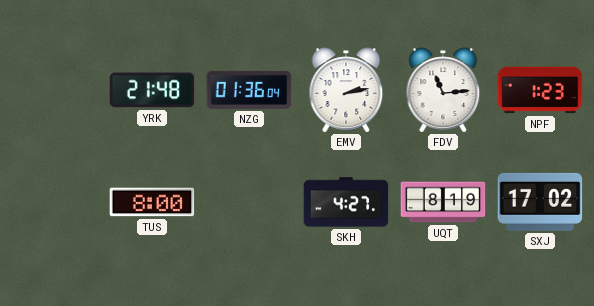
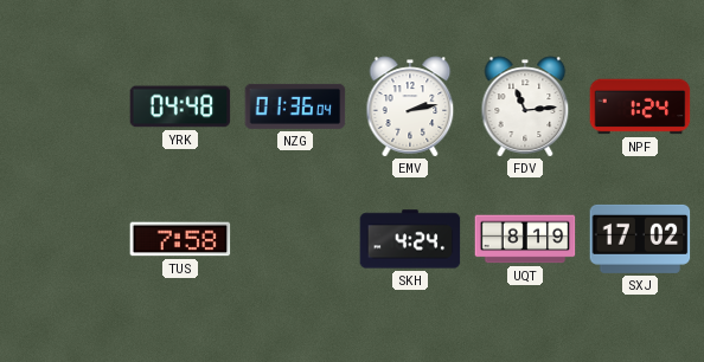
YRK: 21:48 -> 04:48
NPF: 1:23 -> 1:24
TUS: 8:00 -> 7:58
SKH: 4:27 -> 4:24
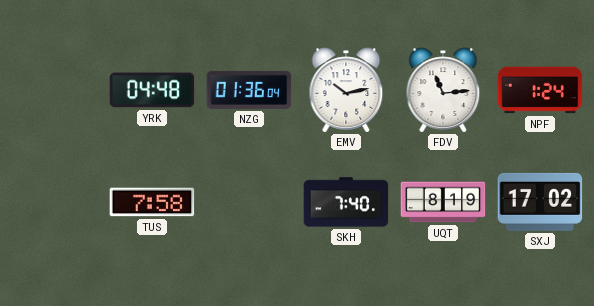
EMV: 2:13 -> 10:13
SKH: 4:24 -> 7:40
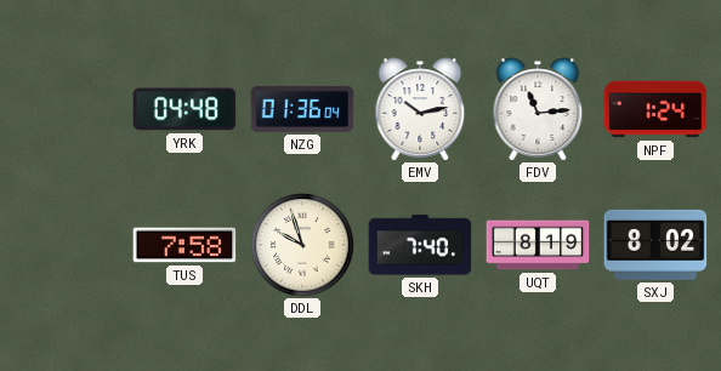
DDL: none -> 9:57
SXJ: 17:02 -> 8:02
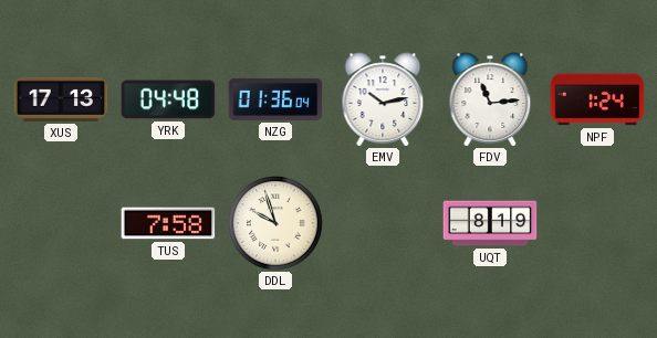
XUS: none -> 17:13
SKH: 7:40 -> none
SXJ: 8:02 -> none
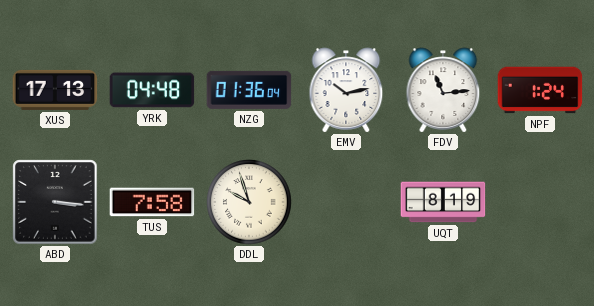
ABD: none -> 3:16
